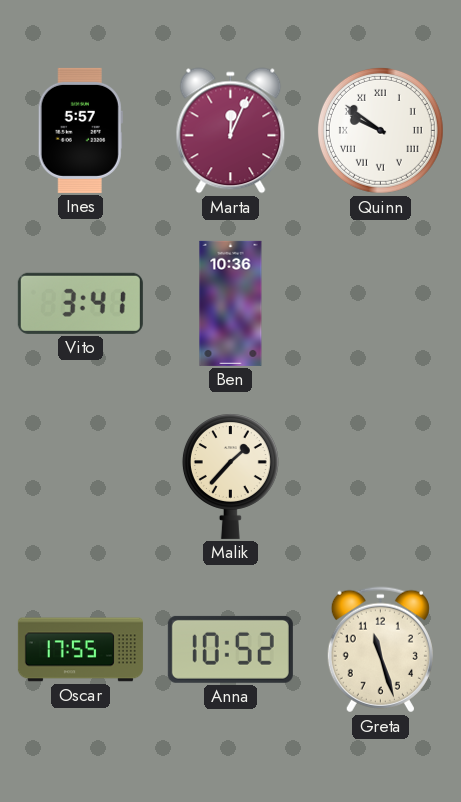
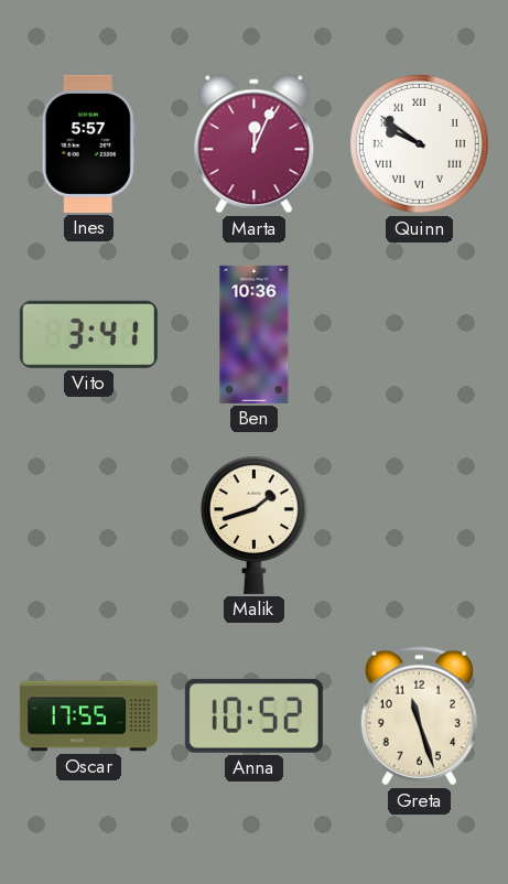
Malik: 1:37 -> 1:42
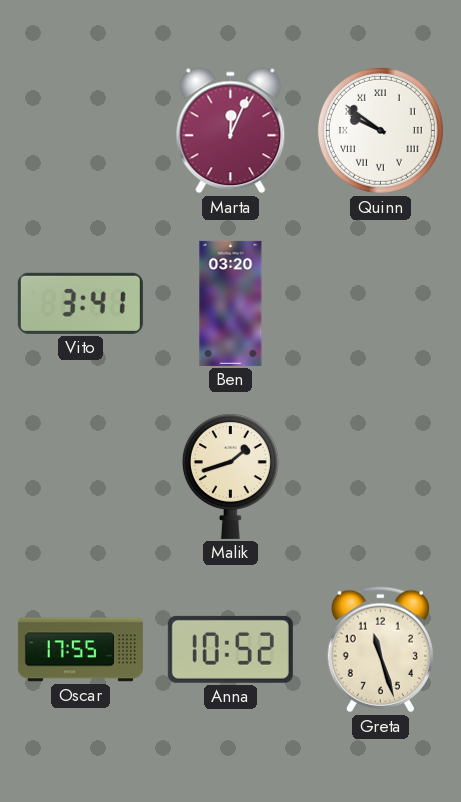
Ines: 5:57 -> none
Ben: 10:36 -> 03:20
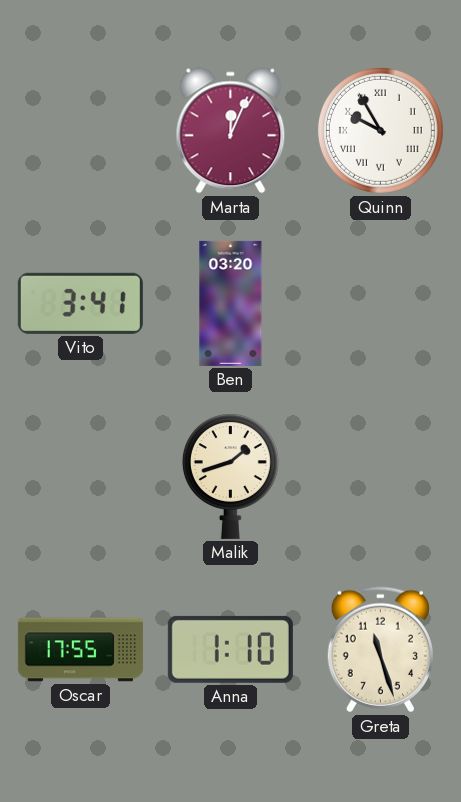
Quinn: 9:51 -> 9:55
Anna: 10:52 -> 1:10
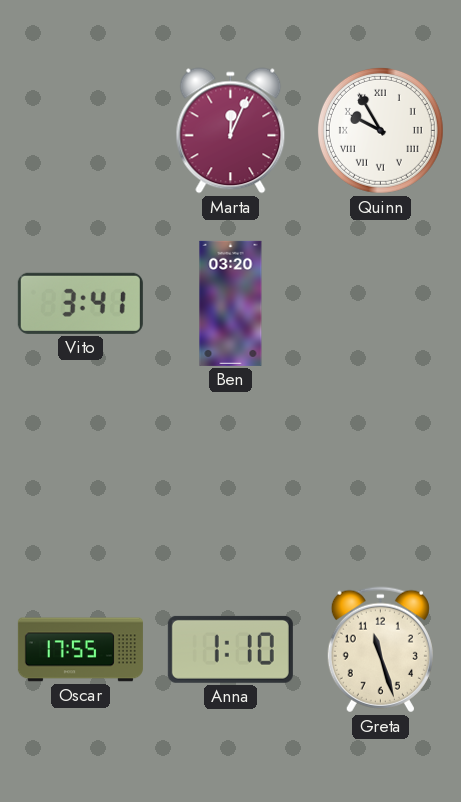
Malik: 1:42 -> none
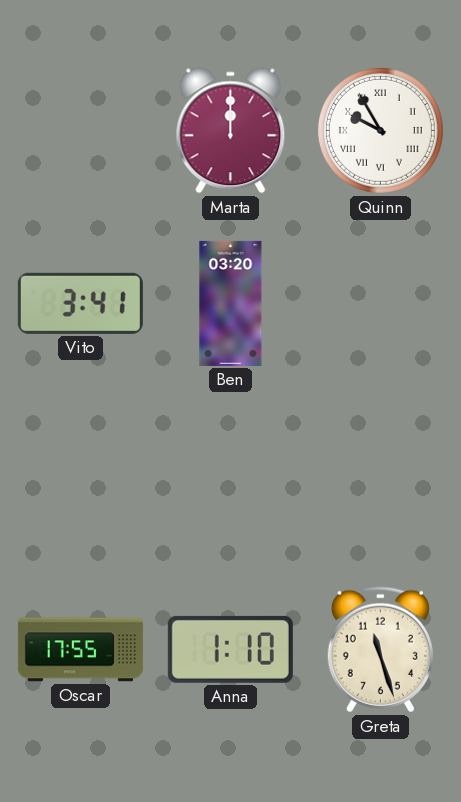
Marta: 12:04 -> 12:00
